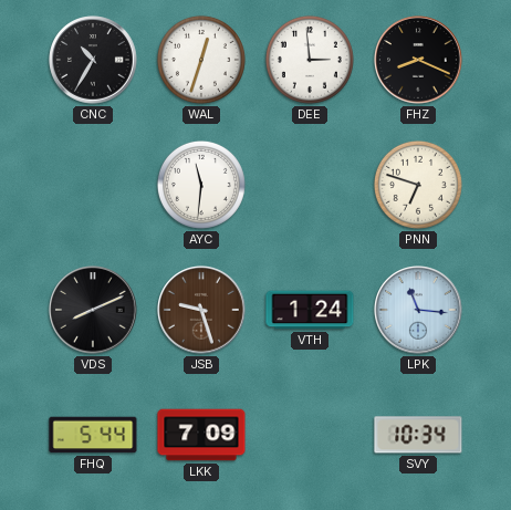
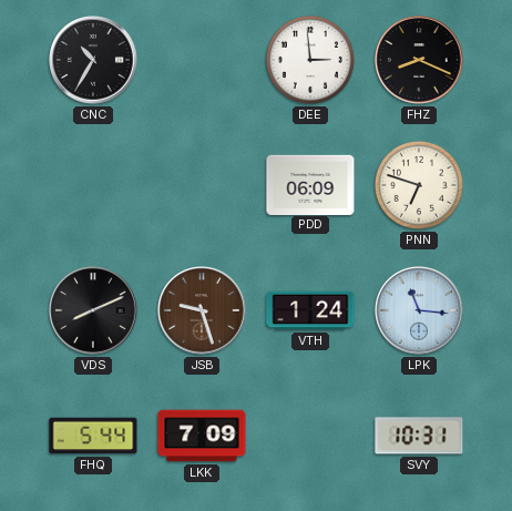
WAL: 12:33 -> none
AYC: 11:31 -> none
PDD: none -> 06:09
SVY: 10:34 -> 10:31
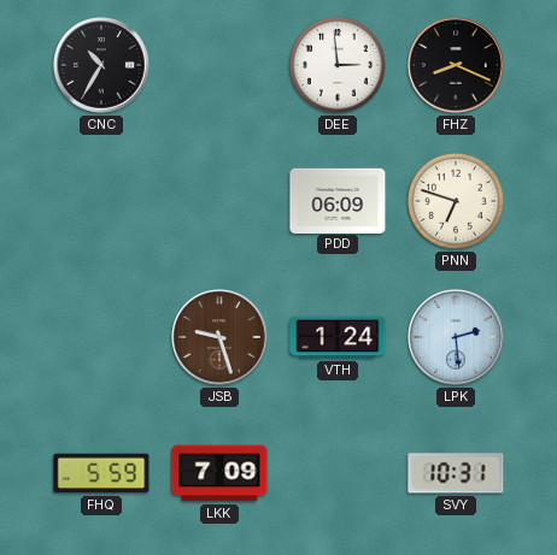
VDS: 8:11 -> none
LPK: 11:16 -> 2:29
FHQ: 5:44 -> 5:59
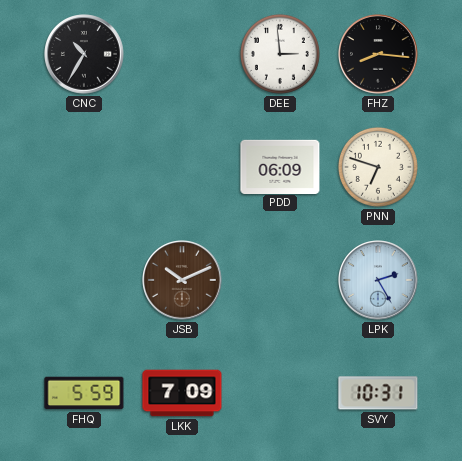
FHZ: 8:19 -> 8:16
JSB: 9:27 -> 10:11
VTH: 1:24 -> none
LPK: 2:29 -> 2:25
